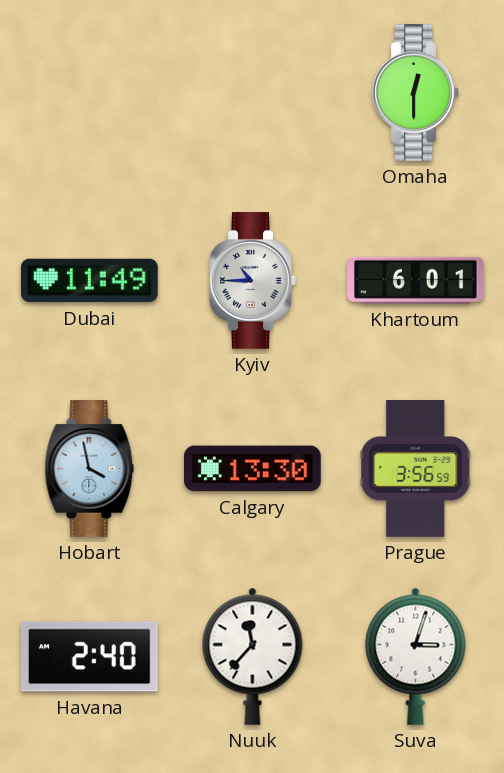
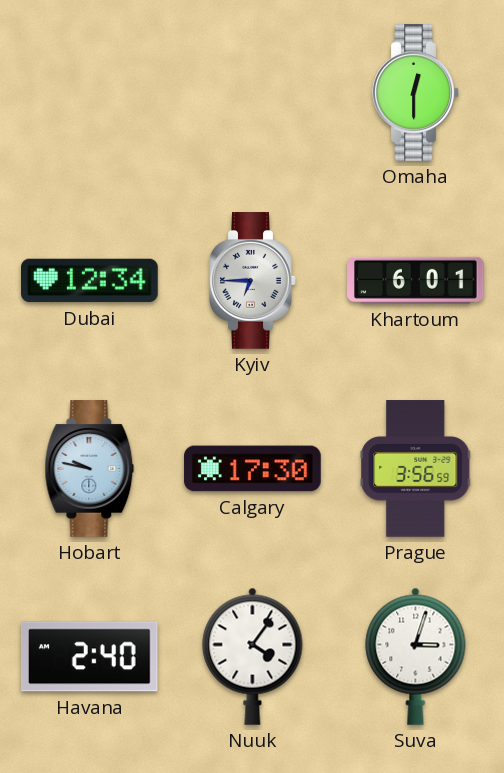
Dubai: 11:49 -> 12:34
Kyiv: 10:45 -> 6:45
Hobart: 3:58 -> 9:47
Calgary: 13:30 -> 17:30
Nuuk: 11:37 -> 4:06
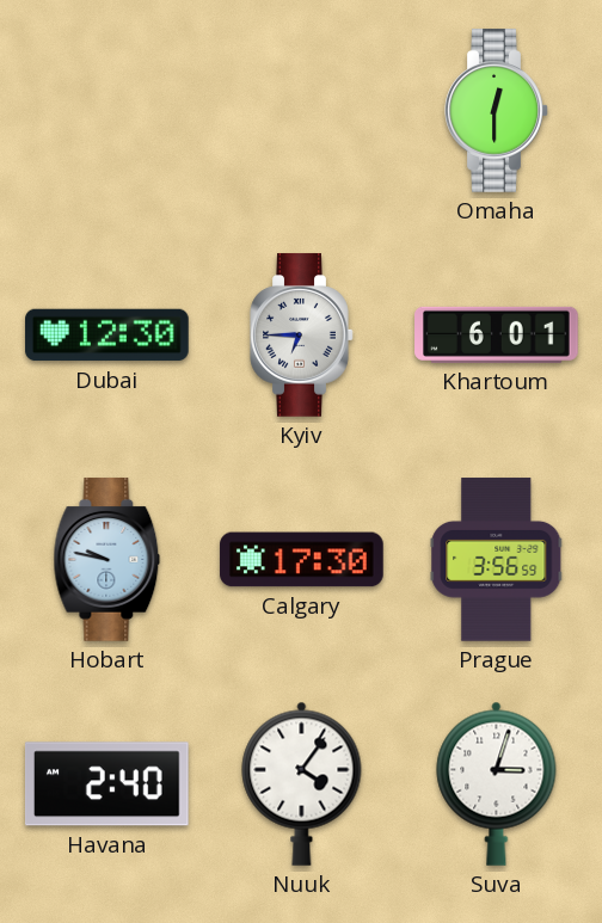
Dubai: 12:34 -> 12:30
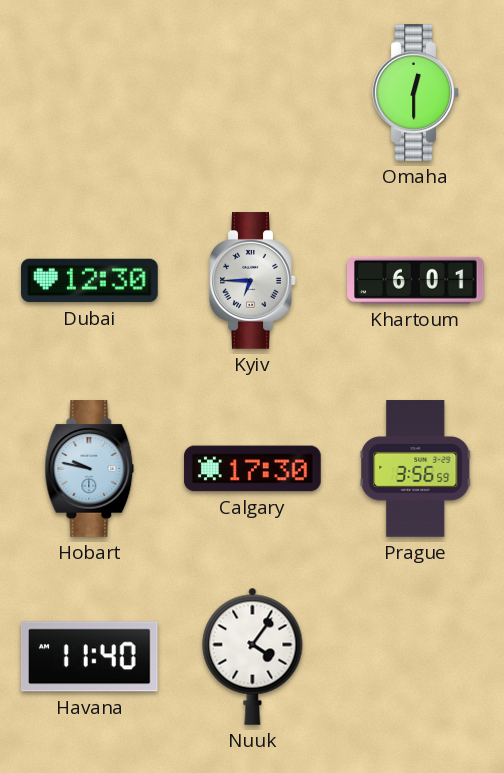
Havana: 2:40 -> 11:40
Suva: 3:03 -> none
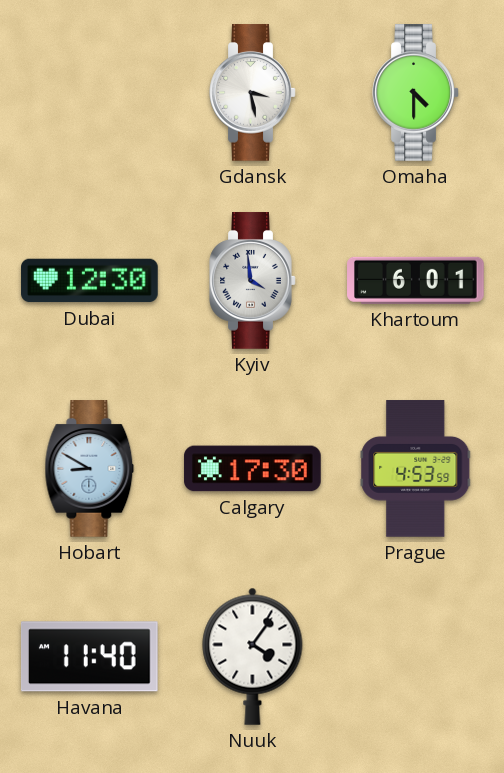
Gdansk: none -> 3:28
Omaha: 12:30 -> 4:30
Kyiv: 6:45 -> 3:59
Hobart: 9:47 -> 8:50
Prague: 3:56 -> 4:53
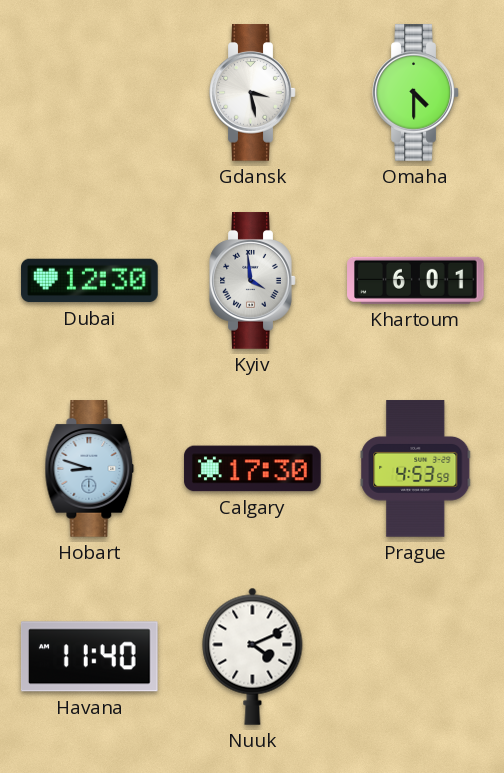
Hobart: 8:50 -> 8:48
Nuuk: 4:06 -> 4:11
